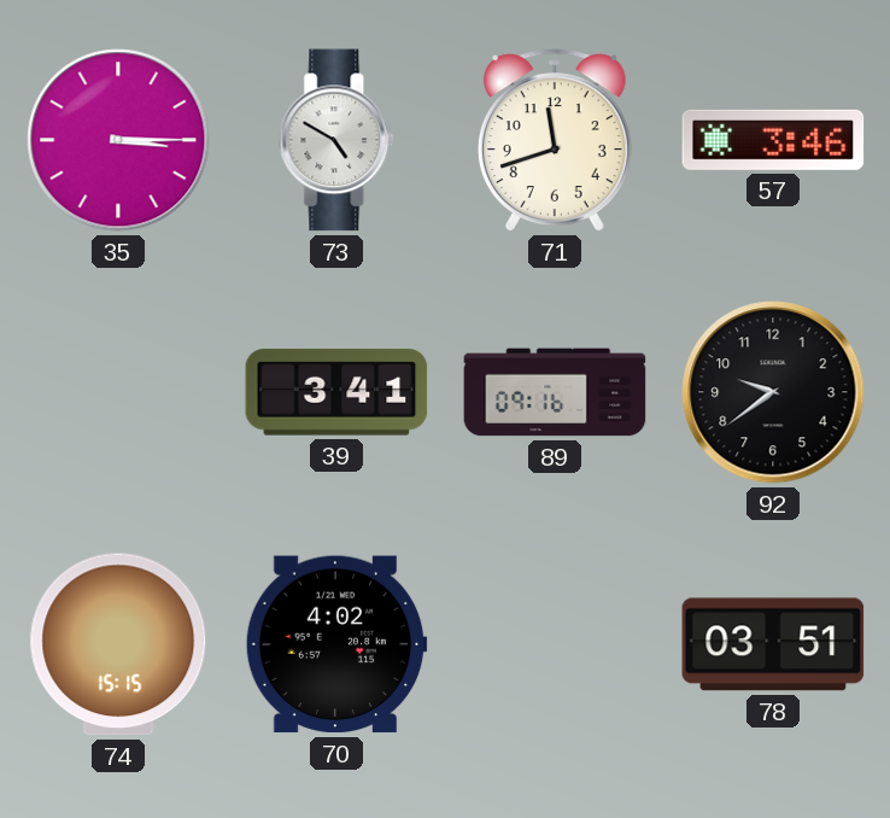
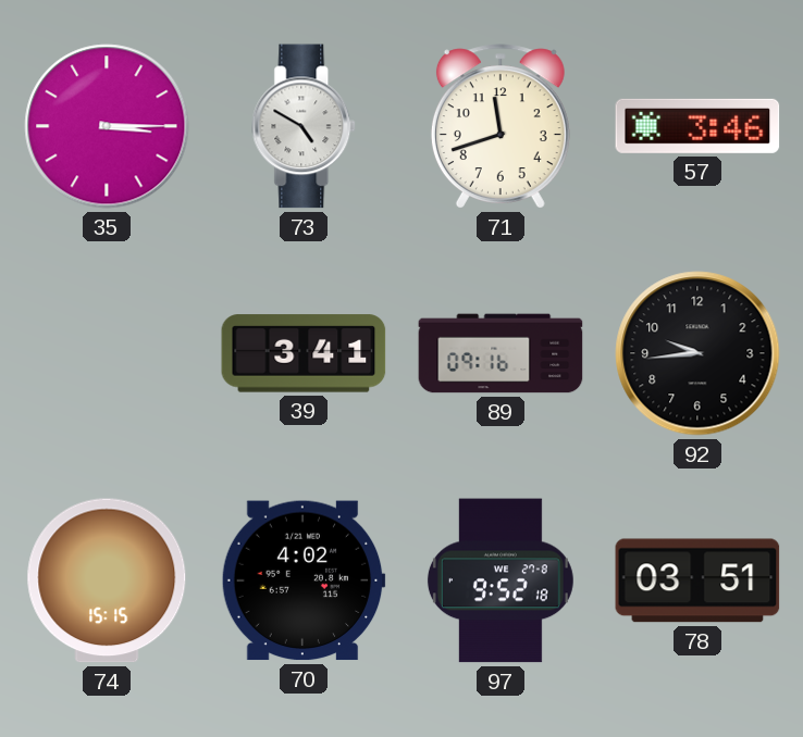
92: 9:39 -> 9:44
97: none -> 9:52
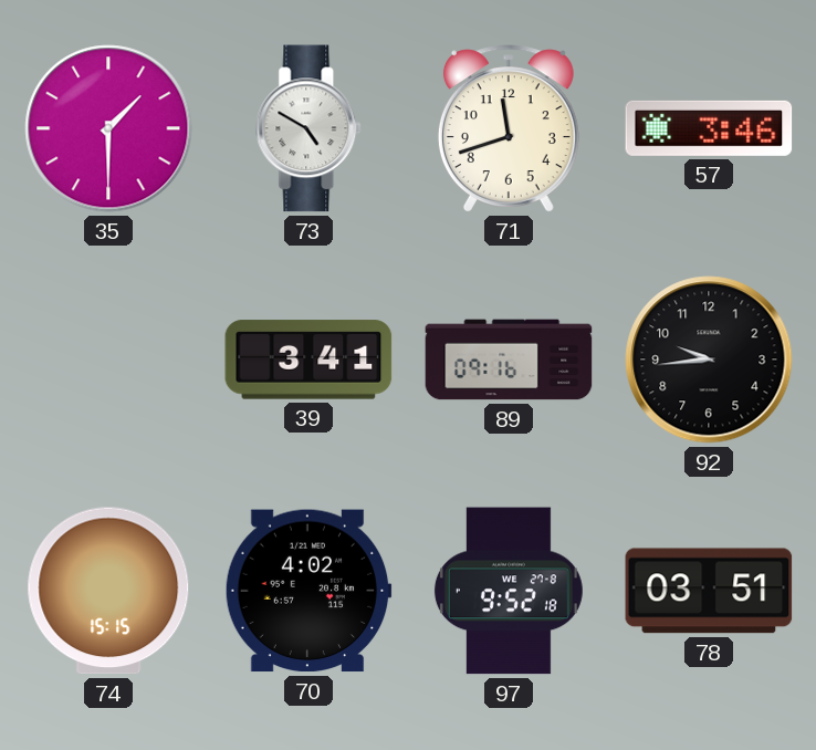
35: 3:15 -> 1:30
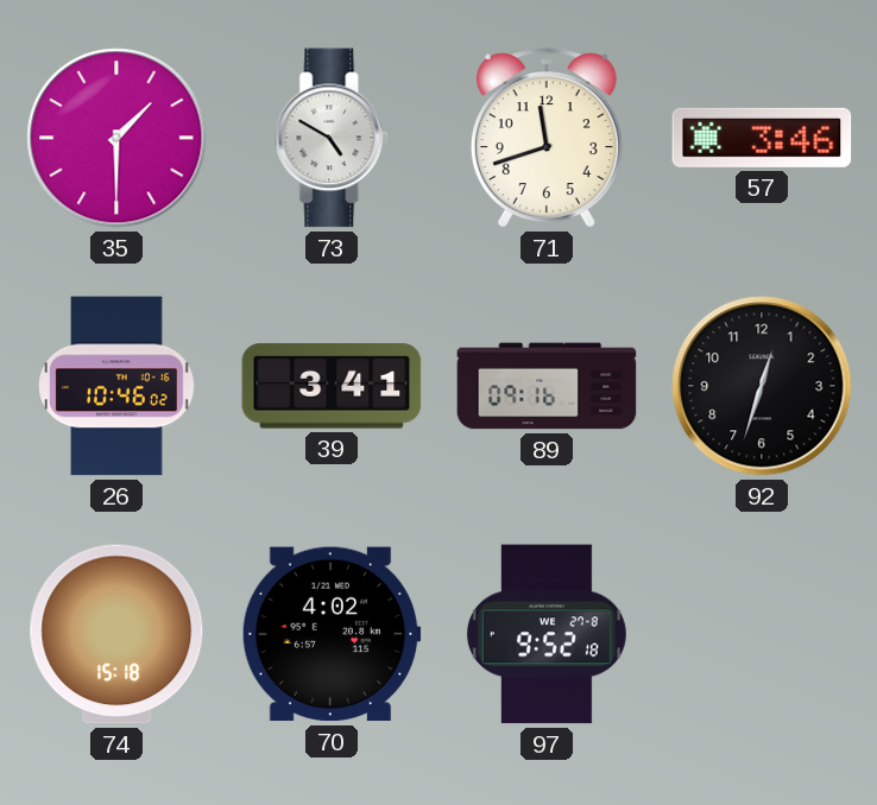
26: none -> 10:46
92: 9:44 -> 12:33
74: 15:15 -> 15:18
78: 03:51 -> none
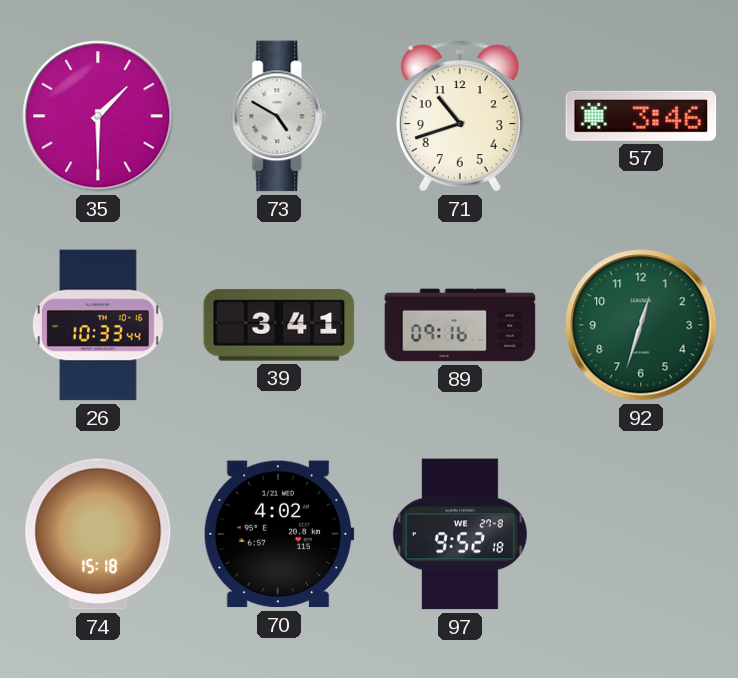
71: 11:42 -> 10:42
26: 10:46 -> 10:33
92 dial: black -> green
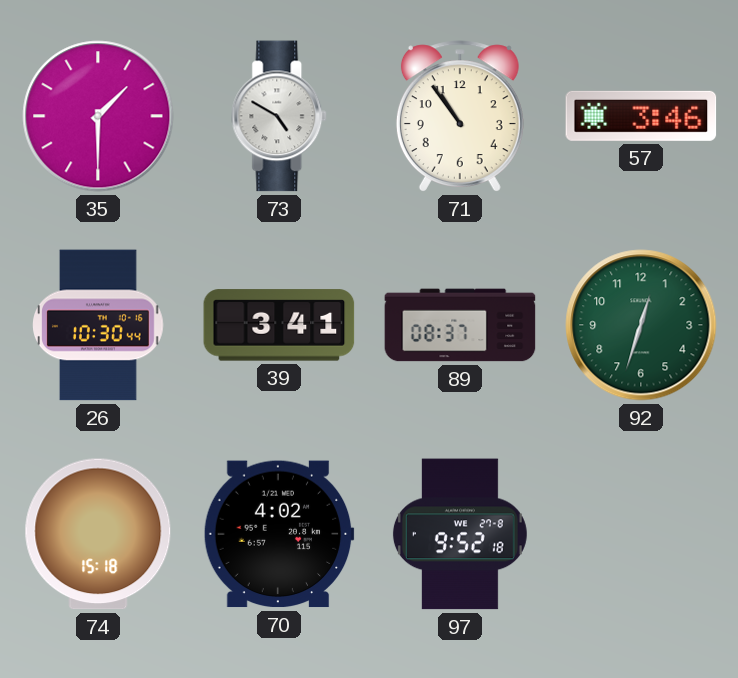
71: 10:42 -> 10:54
26: 10:33 -> 10:30
89: 09:16 -> 08:37
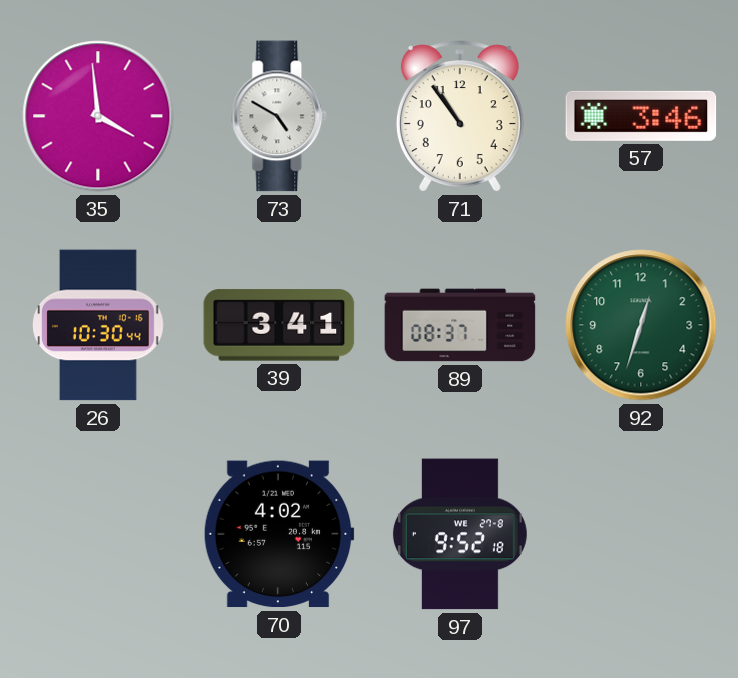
35: 1:30 -> 3:59
74: 15:18 -> none
